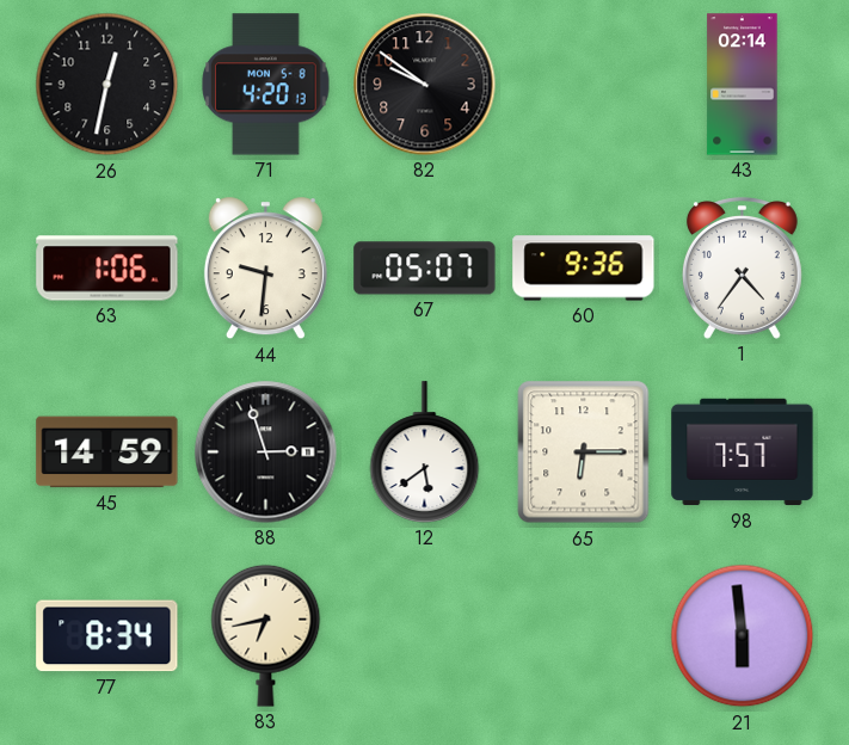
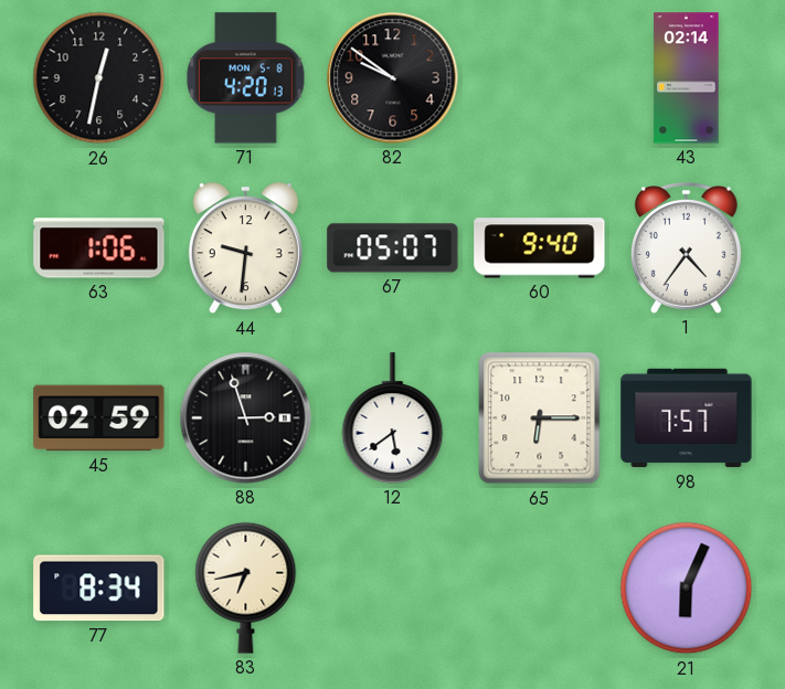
60: 9:36 -> 9:40
45: 14:59 -> 02:59
21: 5:59 -> 6:04
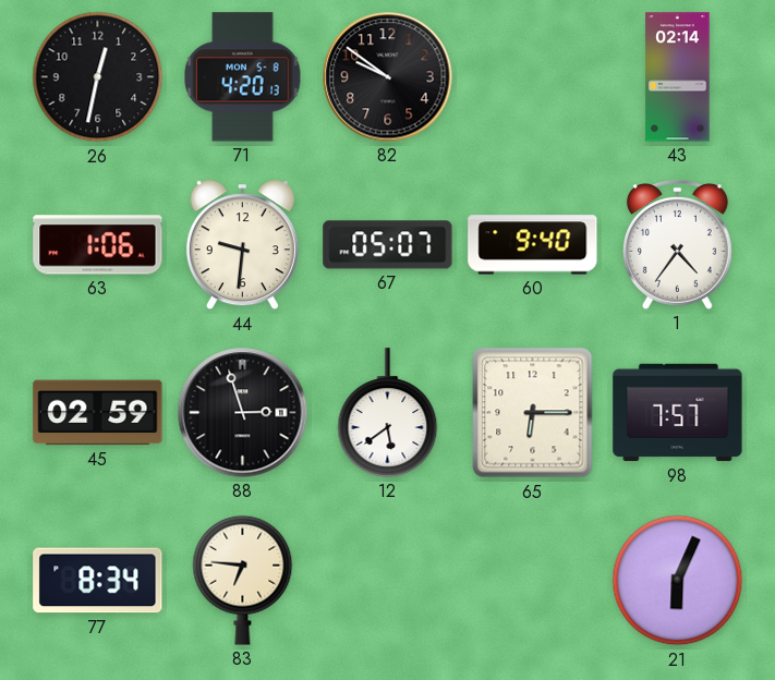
83: 6:43 -> 6:46
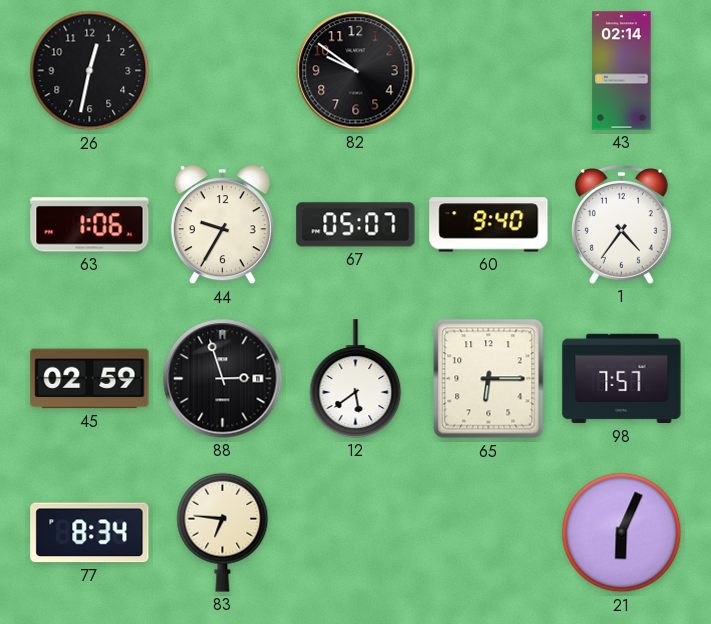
71: 4:20 -> none
44: 9:31 -> 9:35
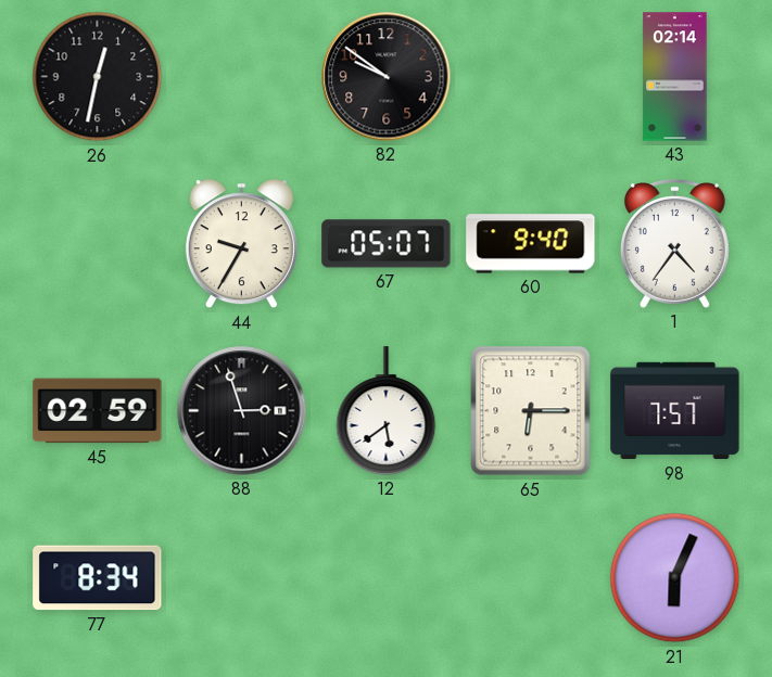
63: 1:06 -> none
83: 6:46 -> none
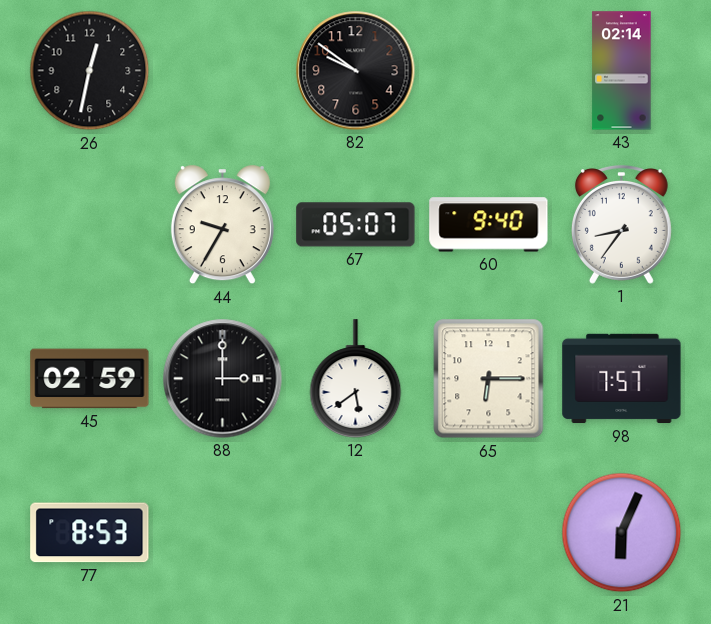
1: 4:36 -> 8:36
88: 2:57 -> 3:00
77: 8:34 -> 8:53
